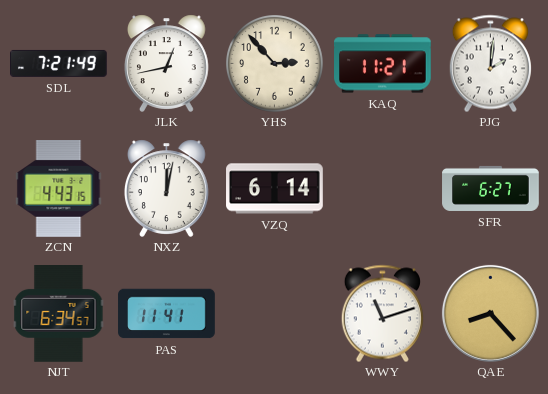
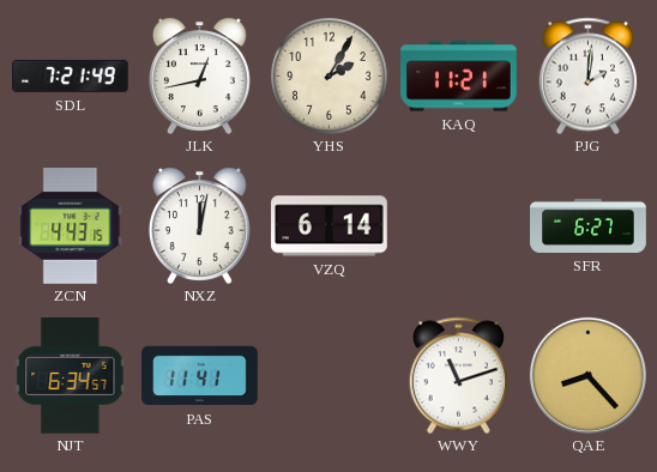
YHS: 2:53 -> 2:05
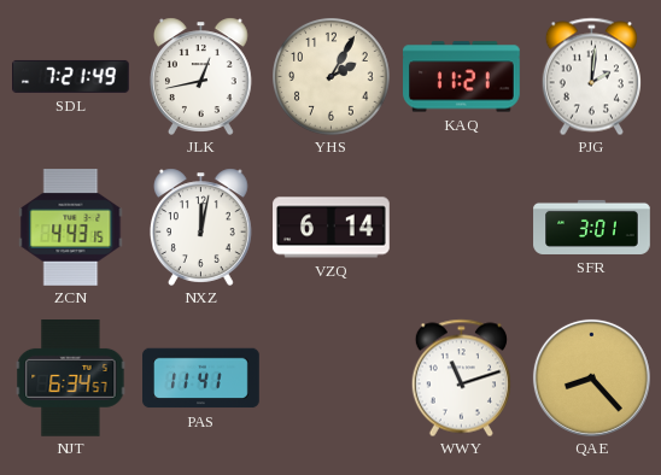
SFR: 6:27 -> 3:01
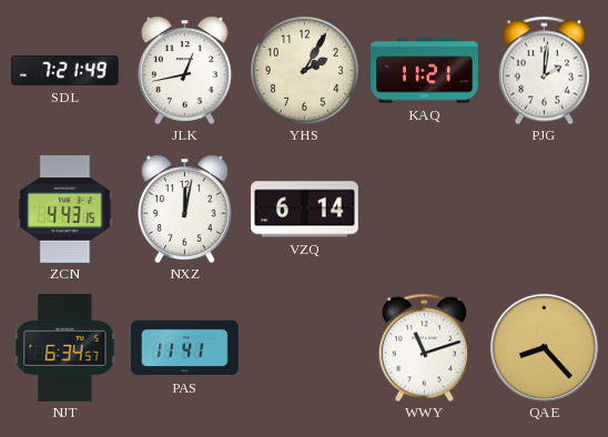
SFR: 3:01 -> none
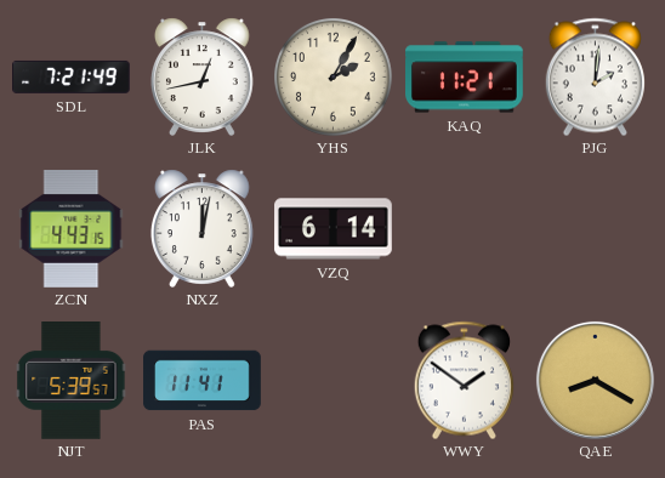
NJT: 6:34 -> 5:39
WWY: 11:12 -> 1:51
QAE: 8:23 -> 8:20
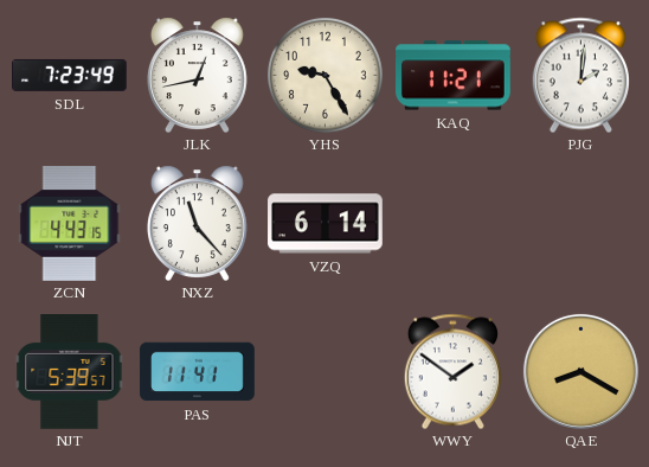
SDL: 7:21 -> 7:23
YHS: 2:05 -> 9:25
NXZ: 12:02 -> 11:23
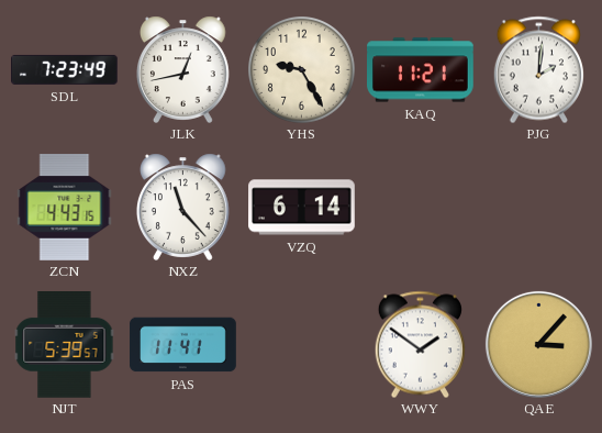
QAE: 8:20 -> 3:07
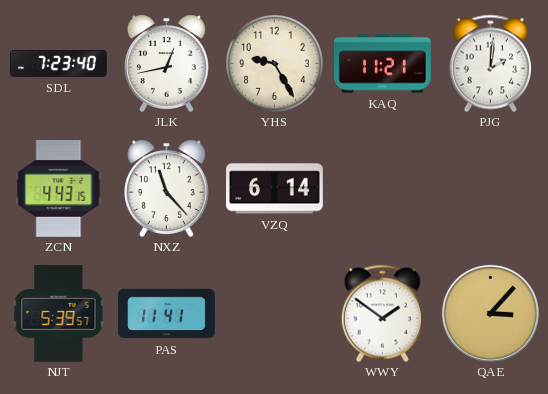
SDL: 7:23:49 -> 7:23:40
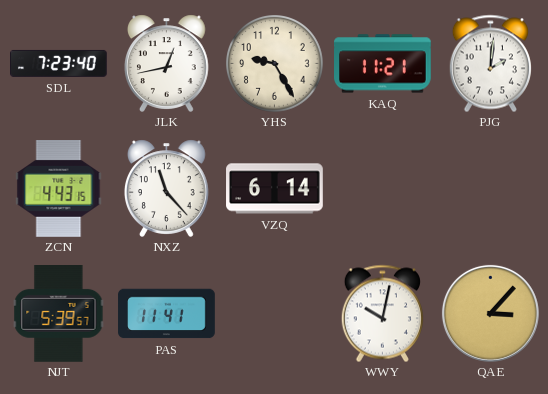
WWY: 1:51 -> 10:02
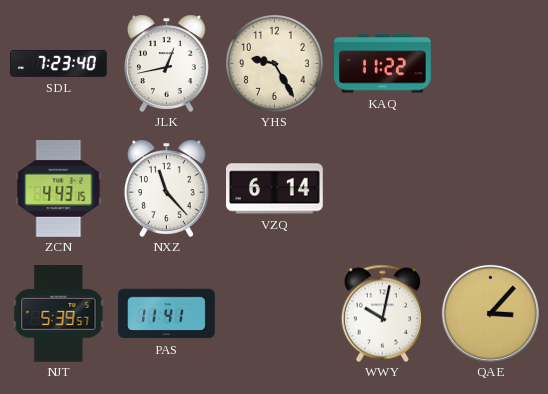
KAQ: 11:21 -> 11:22
PJG: 2:01 -> none
